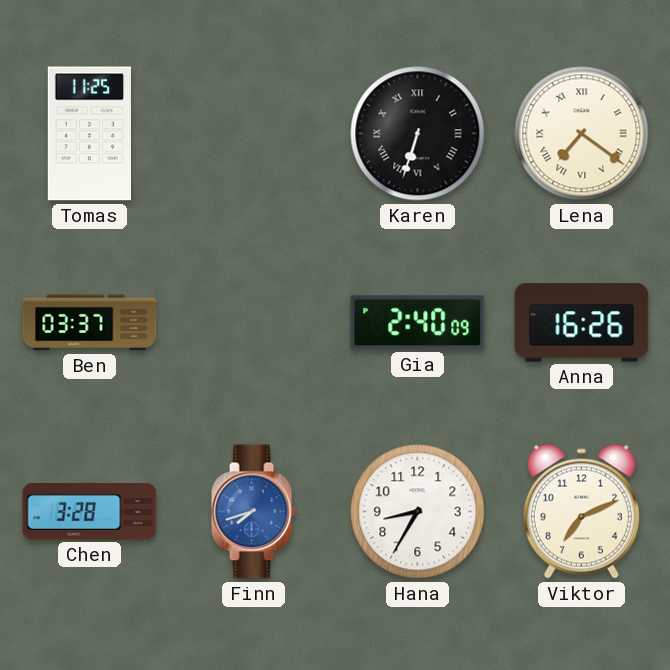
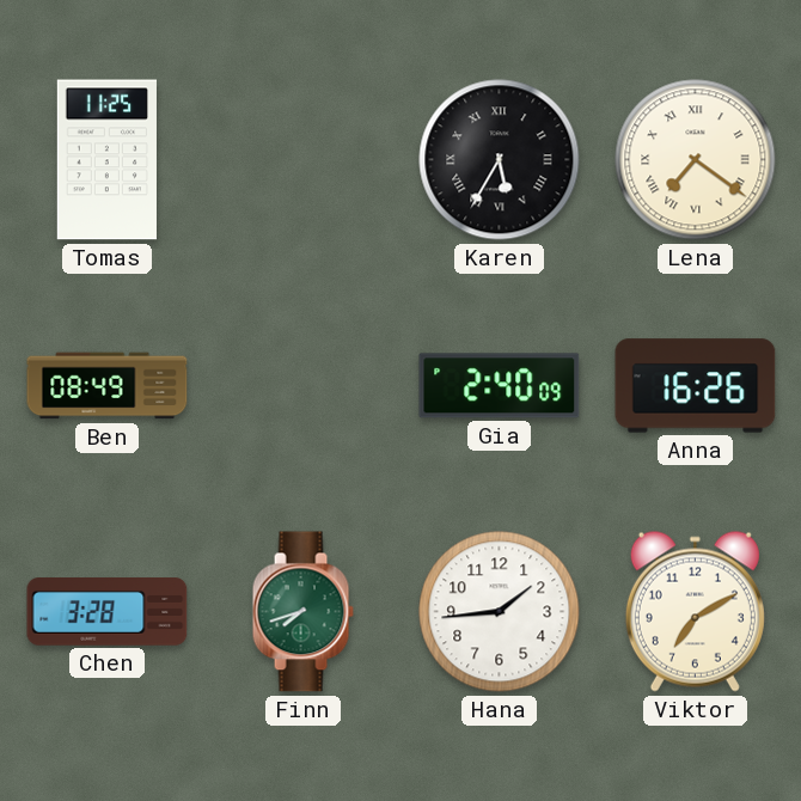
Karen: 6:33 -> 5:35
Ben: 03:37 -> 08:49
Finn dial: blue -> green
Hana: 8:35 -> 1:44
Viktor: 7:11 -> 7:10
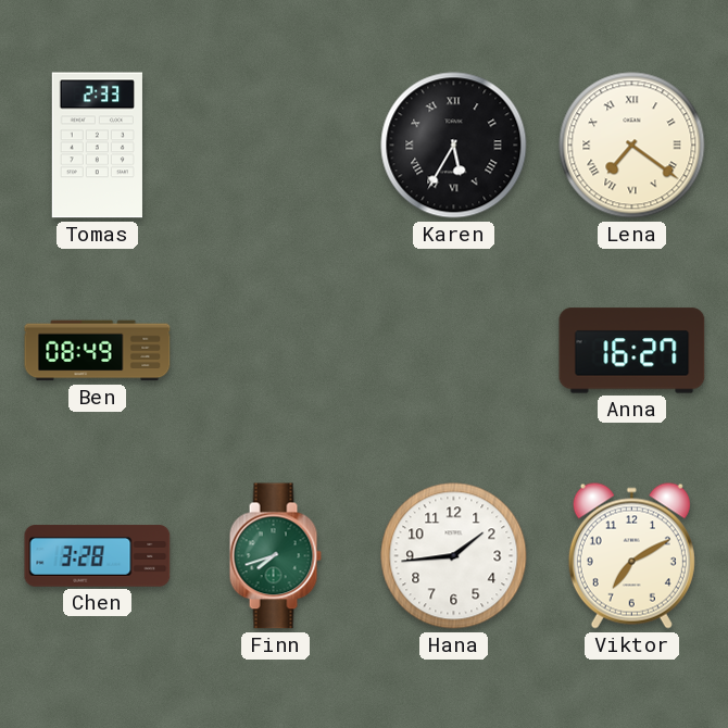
Tomas: 11:25 -> 2:33
Gia: 2:40 -> none
Anna: 16:26 -> 16:27
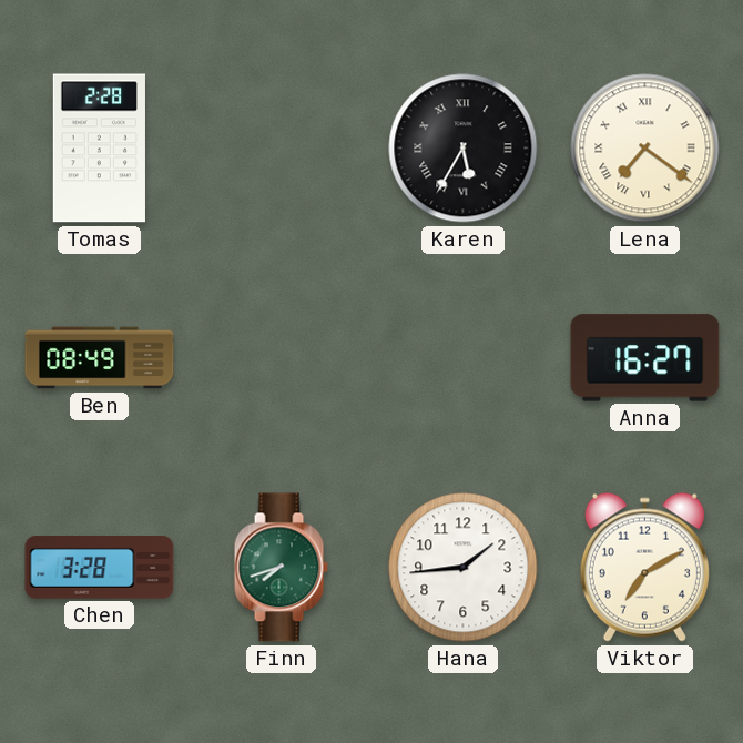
Tomas: 2:33 -> 2:28
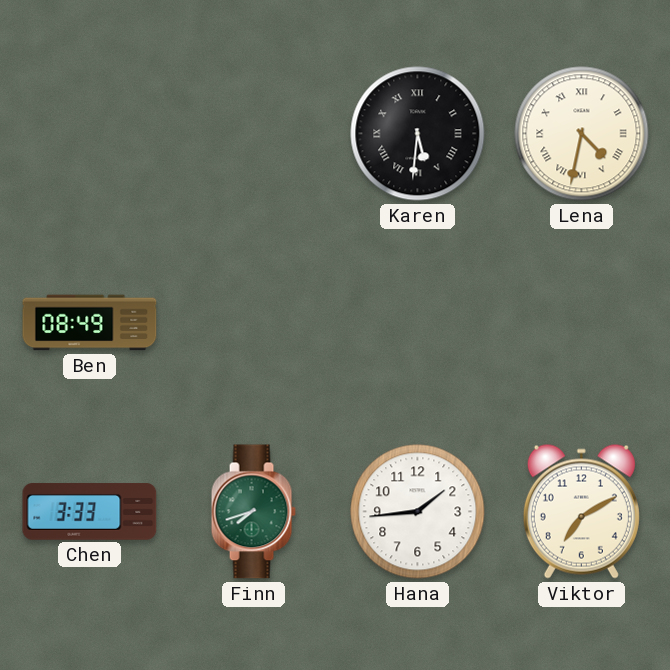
Tomas: 2:28 -> none
Karen: 5:35 -> 5:31
Lena: 7:21 -> 4:32
Anna: 16:27 -> none
Chen: 3:28 -> 3:33
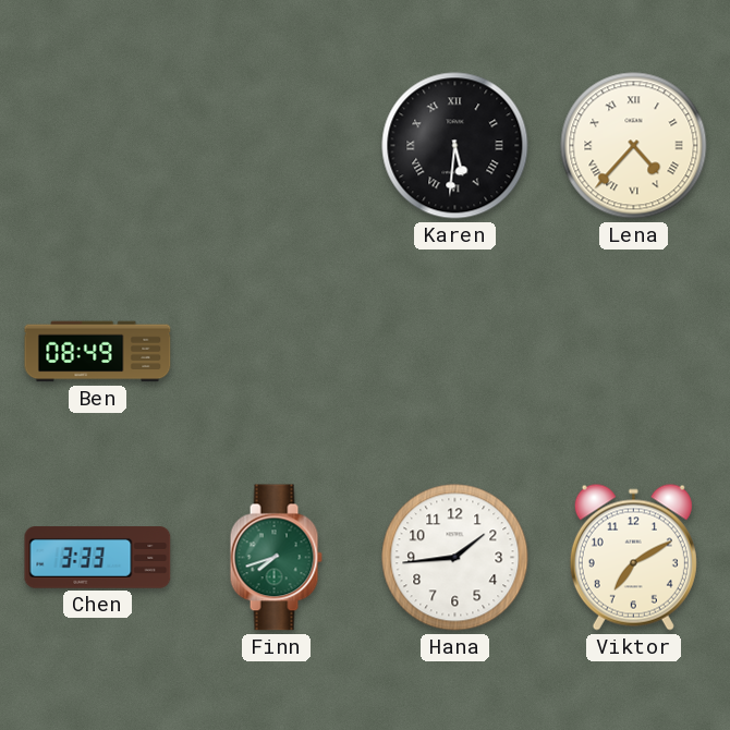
Lena: 4:32 -> 4:37
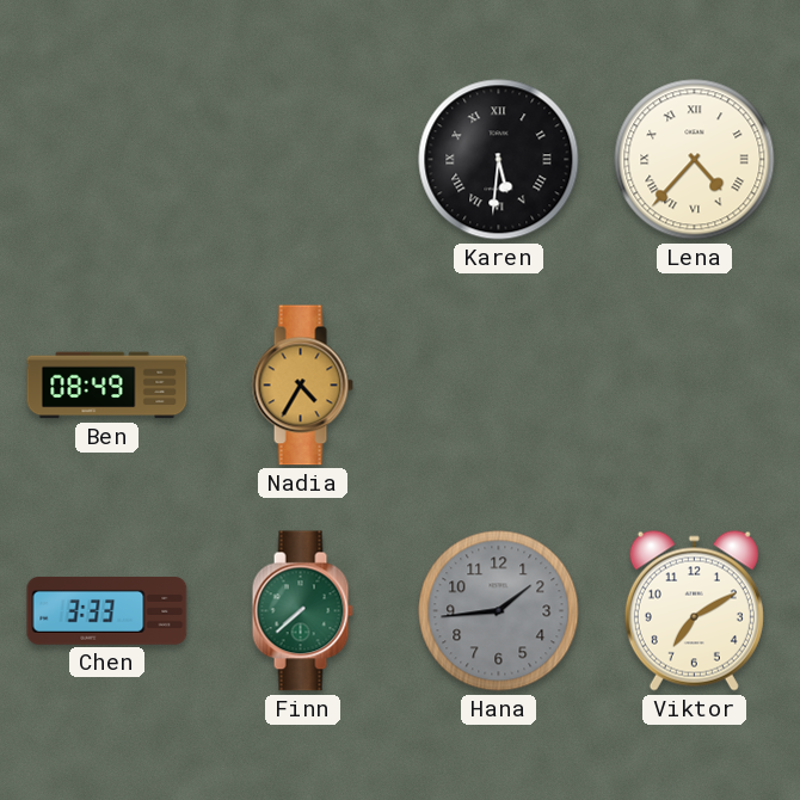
Nadia: none -> 4:35
Finn: 7:42 -> 7:38
Hana dial: white -> grey
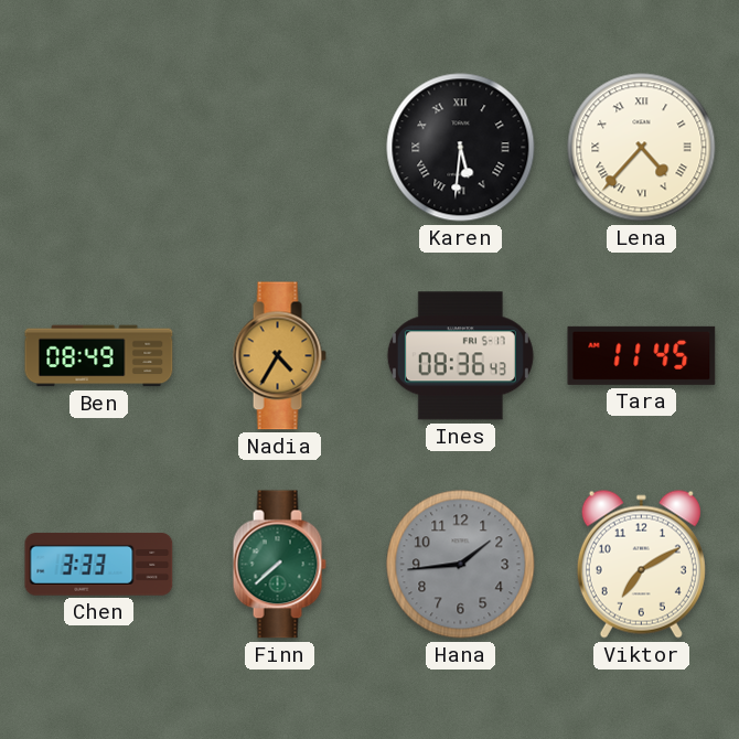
Ines: none -> 08:36
Tara: none -> 11:45
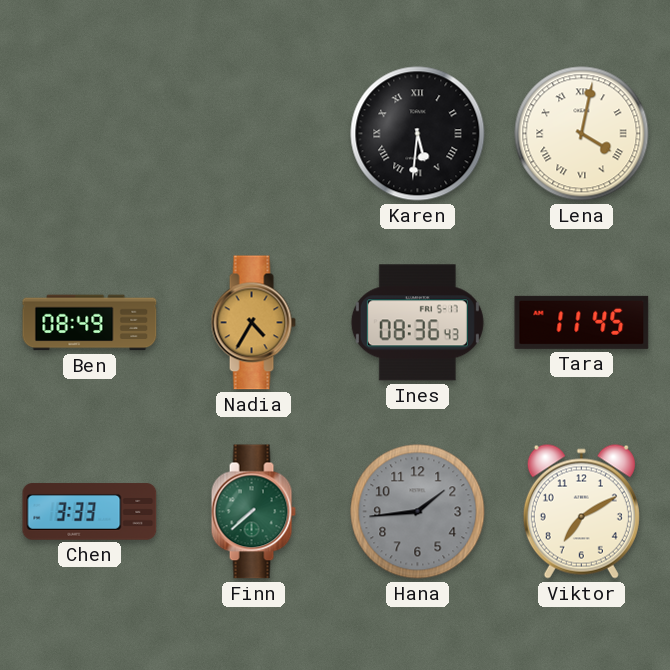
Lena: 4:37 -> 4:02
